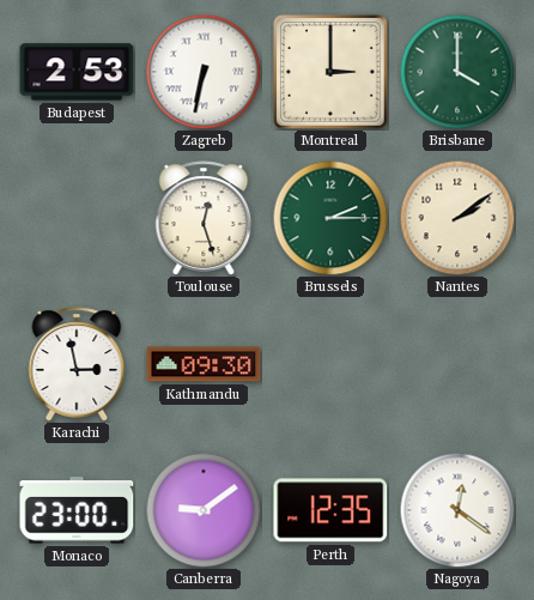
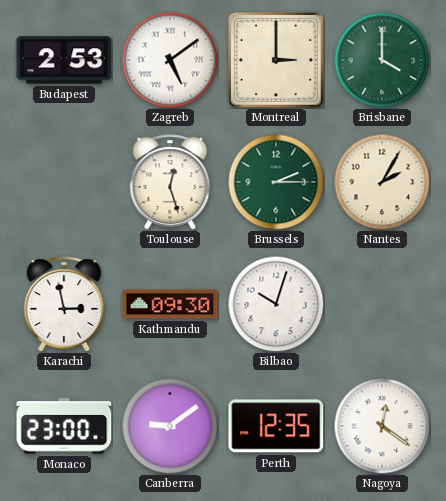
Zagreb: 6:32 -> 5:09
Nantes: 2:09 -> 2:05
Bilbao: none -> 10:03
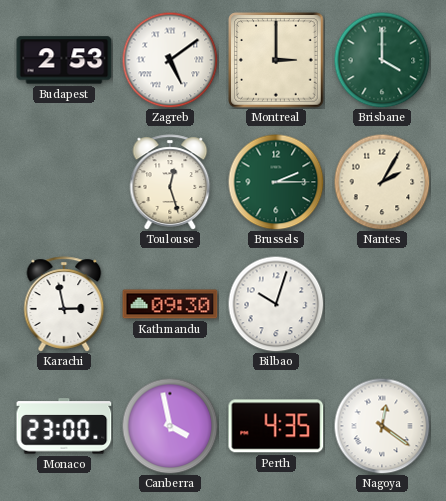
Canberra: 9:09 -> 3:58
Perth: 12:35 -> 4:35
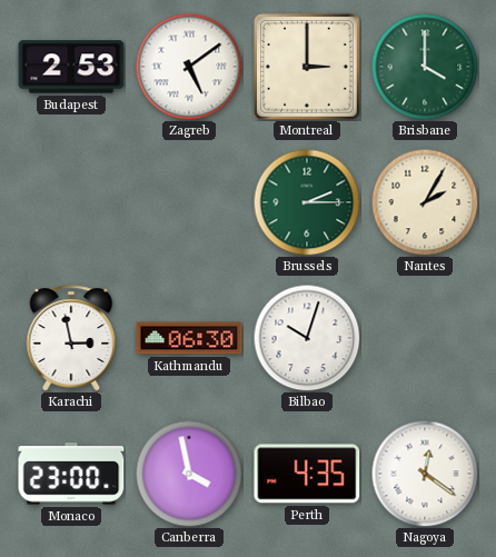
Toulouse: 12:27 -> none
Kathmandu: 09:30 -> 06:30
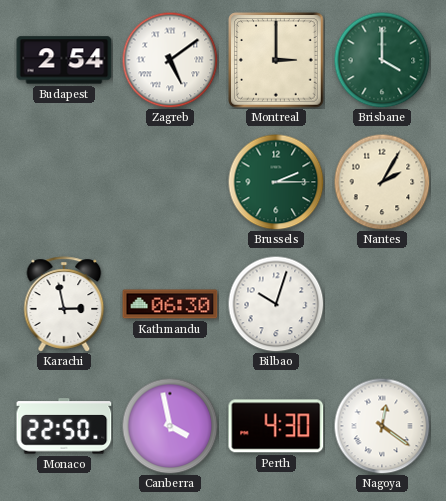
Budapest: 2:53 -> 2:54
Monaco: 23:00 -> 22:50
Perth: 4:35 -> 4:30
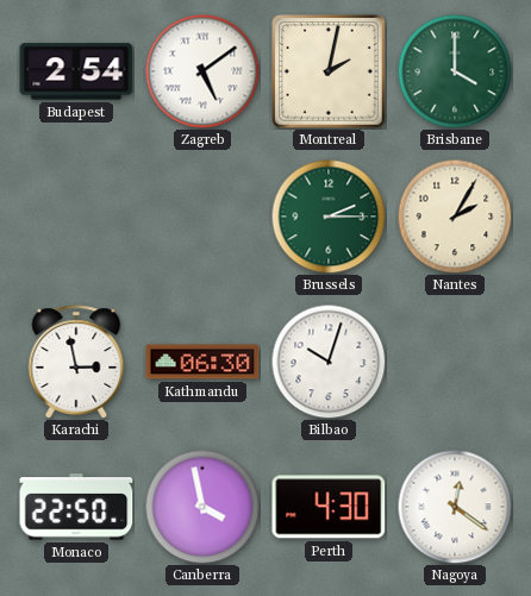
Montreal: 3:00 -> 2:02
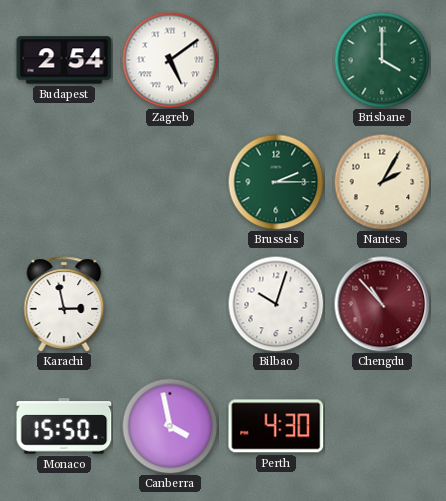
Montreal: 2:02 -> none
Kathmandu: 06:30 -> none
Chengdu: none -> 10:53
Monaco: 22:50 -> 15:50
Nagoya: 12:21 -> none
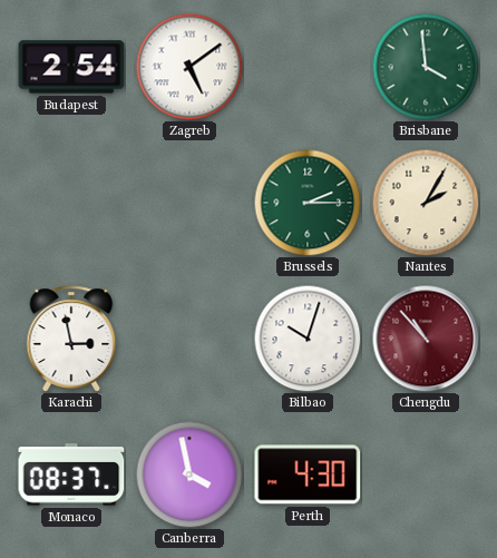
Brisbane: 4:00 -> 3:59
Monaco: 15:50 -> 08:37
